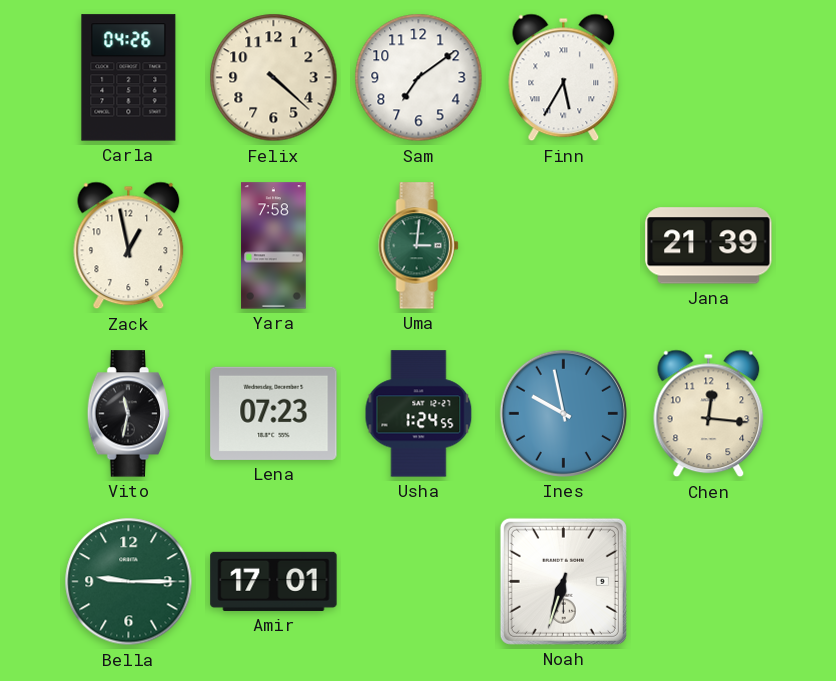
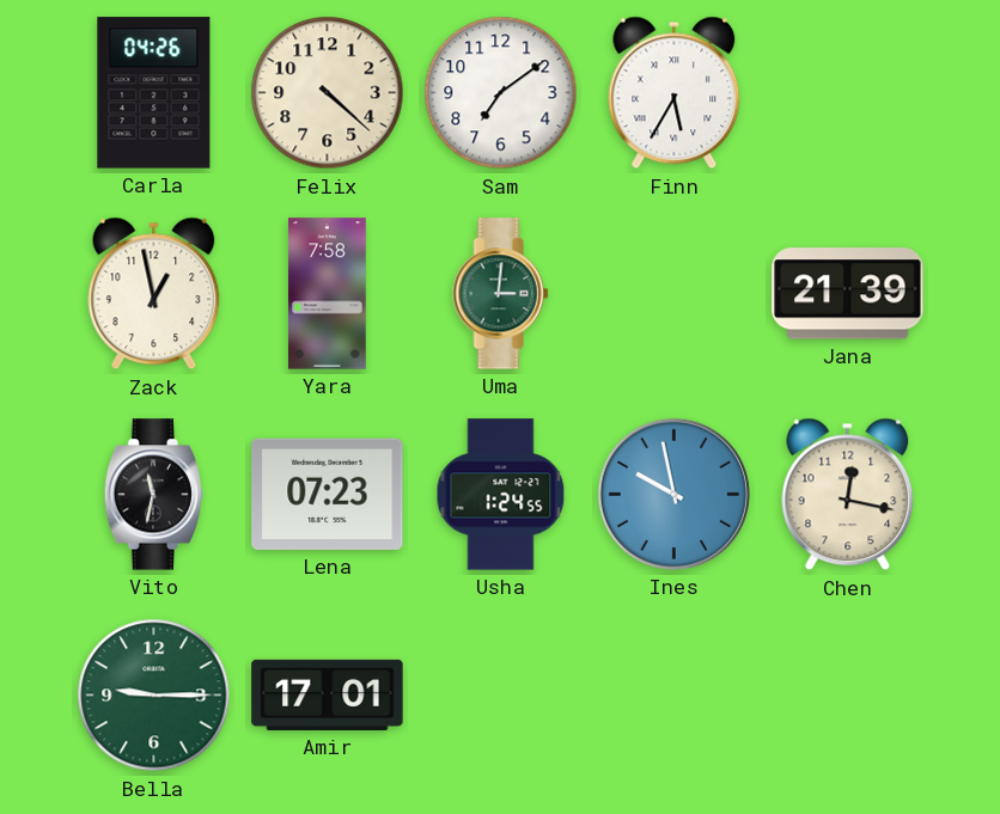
Chen: 12:16 -> 12:17
Noah: 6:33 -> none
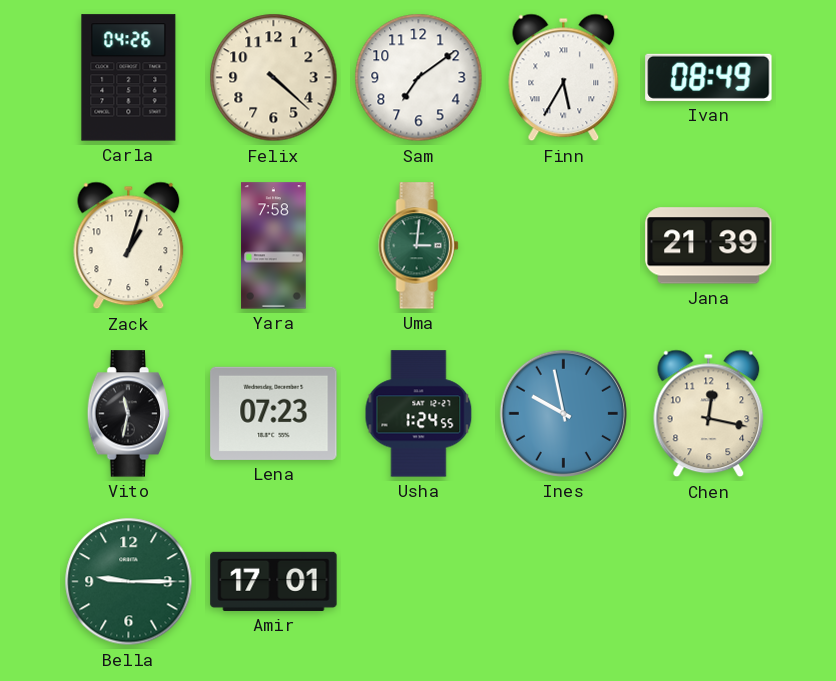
Ivan: none -> 08:49
Zack: 12:58 -> 1:03
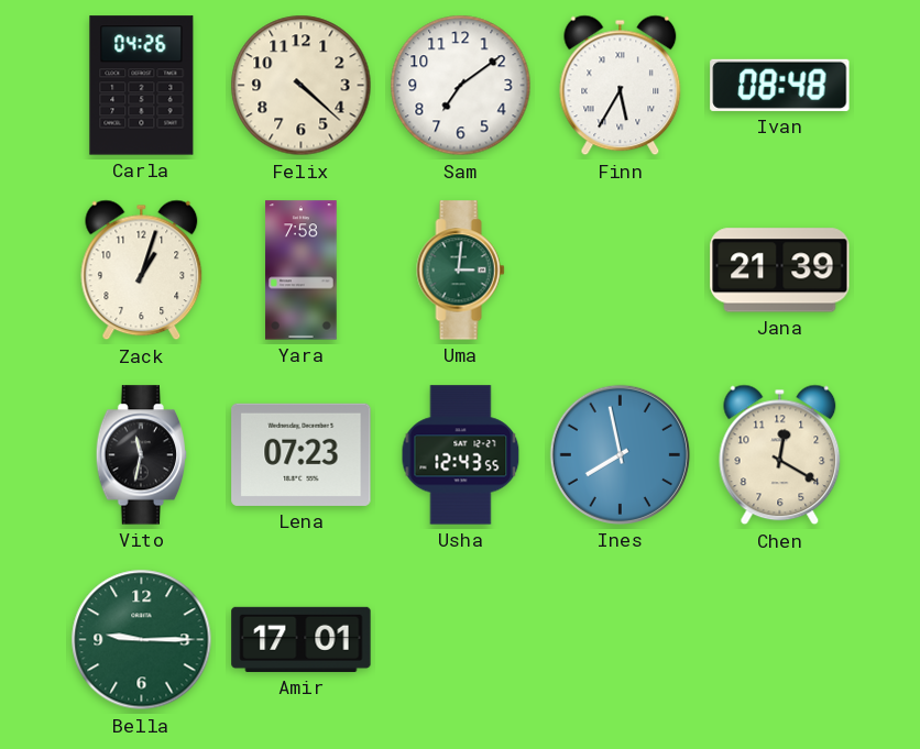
Ivan: 08:49 -> 08:48
Usha: 1:24 -> 12:43
Ines: 9:58 -> 7:58
Chen: 12:17 -> 12:20
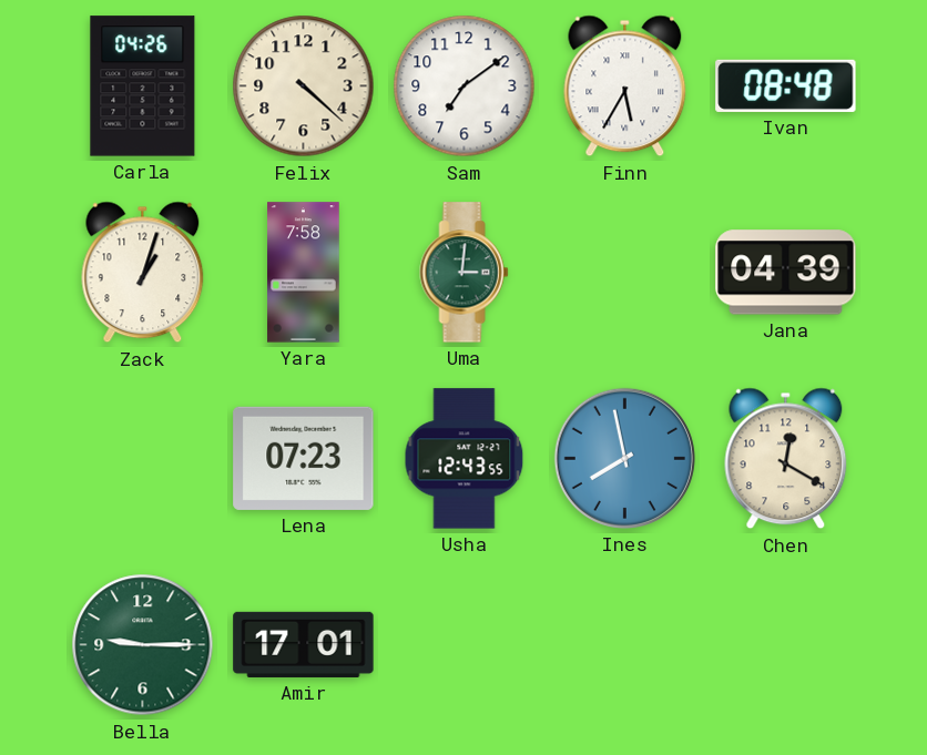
Jana: 21:39 -> 04:39
Vito: 11:32 -> none
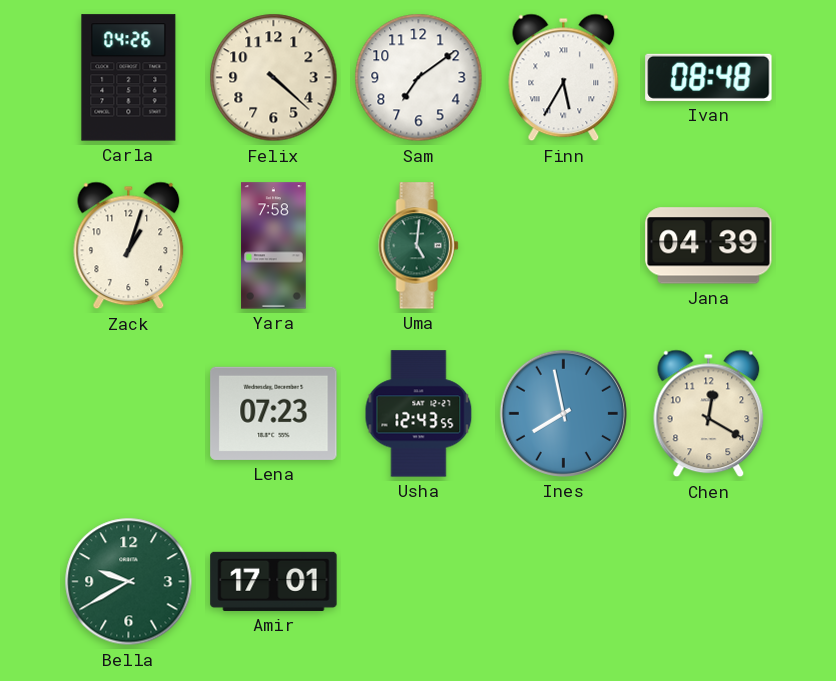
Uma: 3:01 -> 5:01
Bella: 9:15 -> 9:40
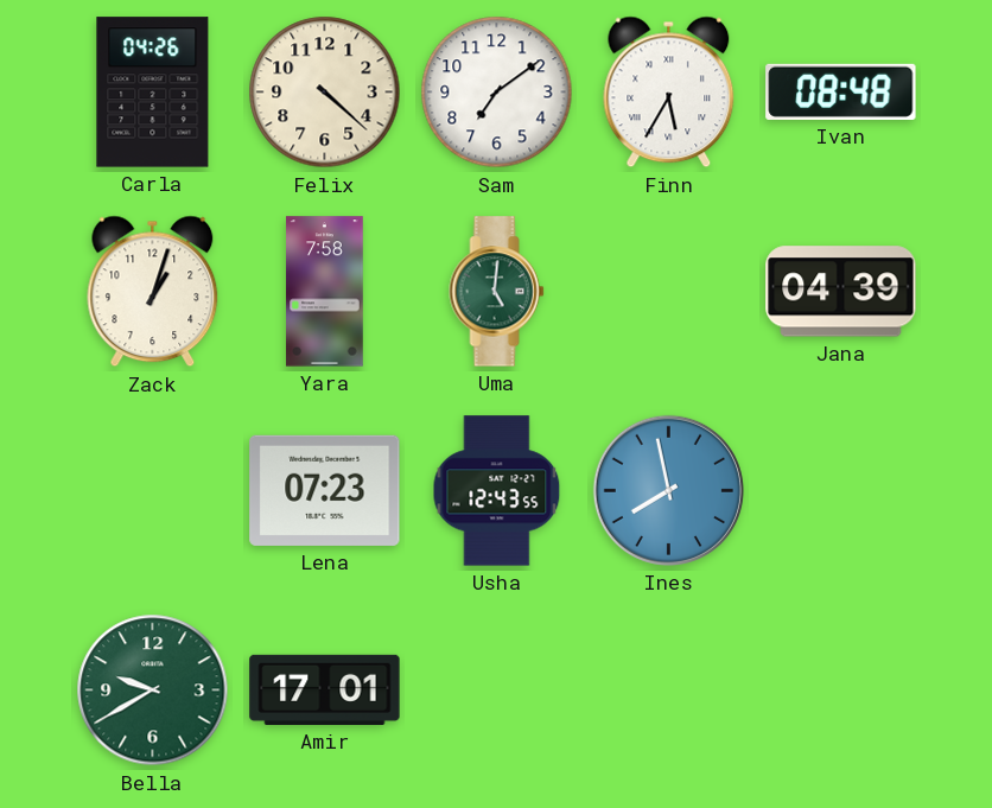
Chen: 12:20 -> none
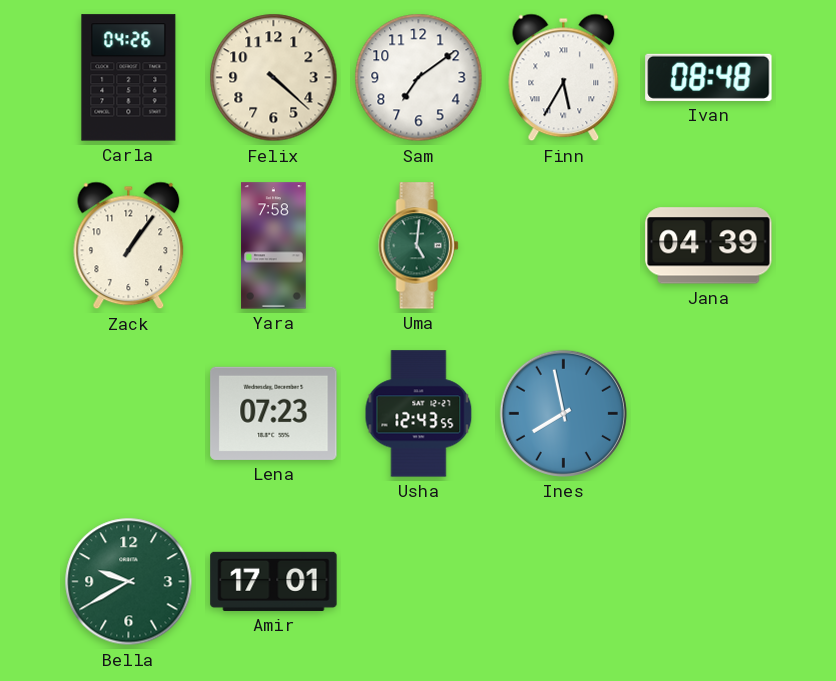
Zack: 1:03 -> 1:06
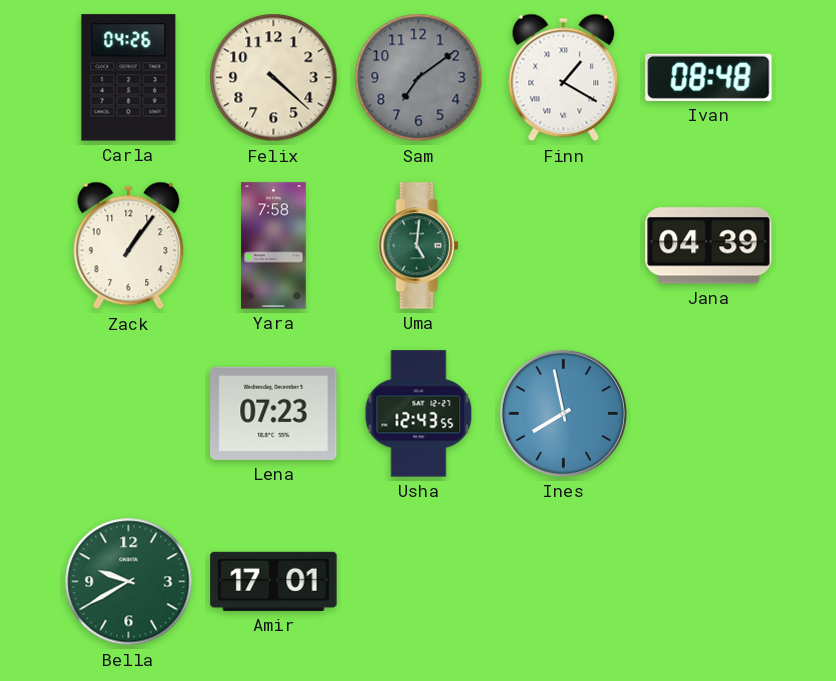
Sam dial: white -> grey
Finn: 5:35 -> 1:20
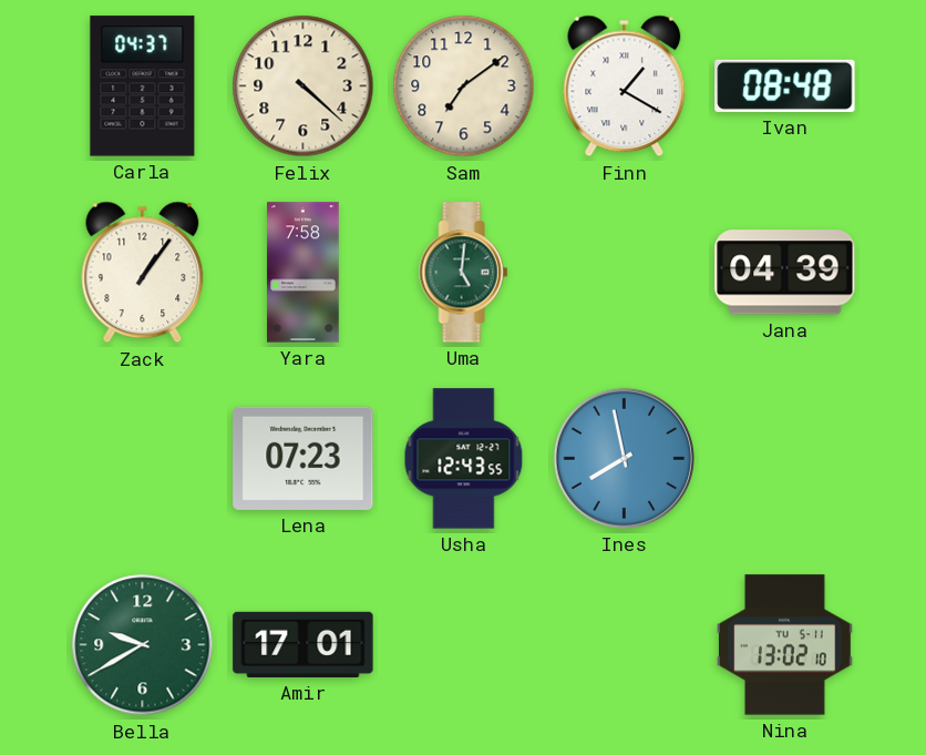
Carla: 04:26 -> 04:37
Sam dial: grey -> cream
Nina: none -> 13:02
